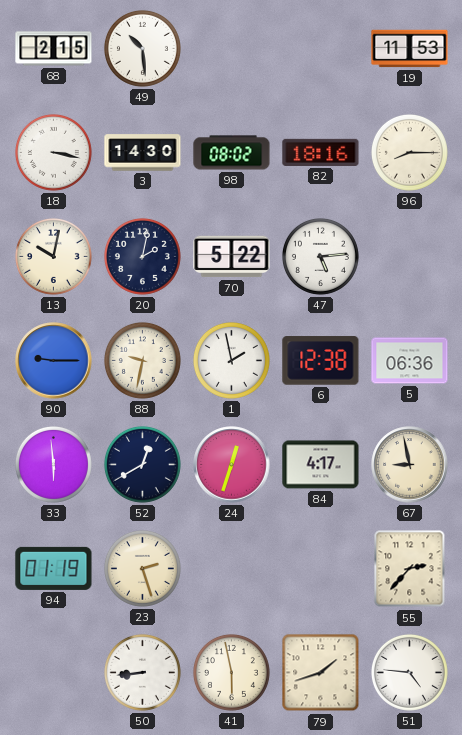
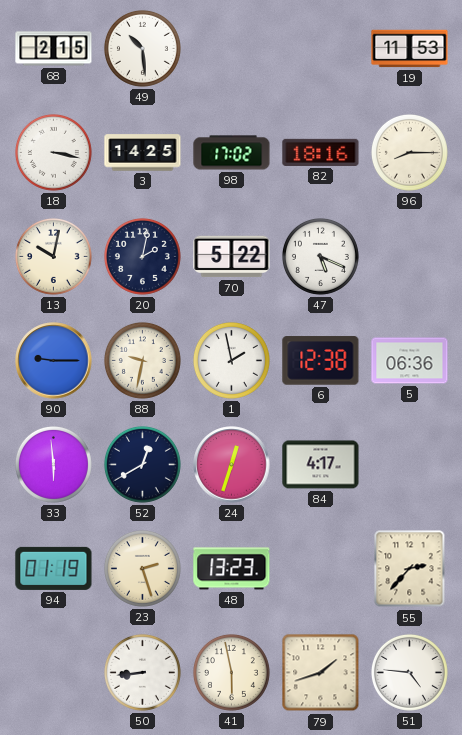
3: 14:30 -> 14:25
98: 08:02 -> 17:02
47: 5:14 -> 5:19
67: 8:58 -> none
48: none -> 13:23
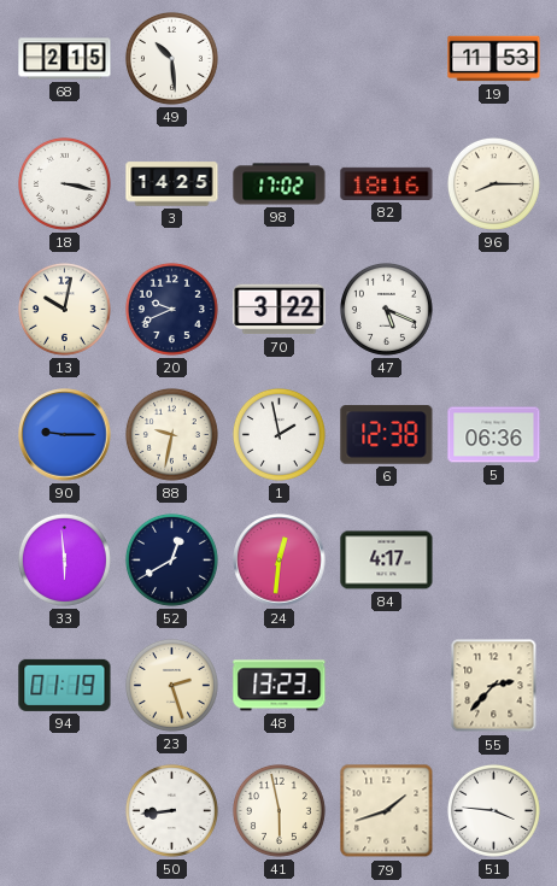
20: 2:02 -> 9:41
70: 5:22 -> 3:22
24: 12:33 -> 12:31
51: 4:46 -> 3:46
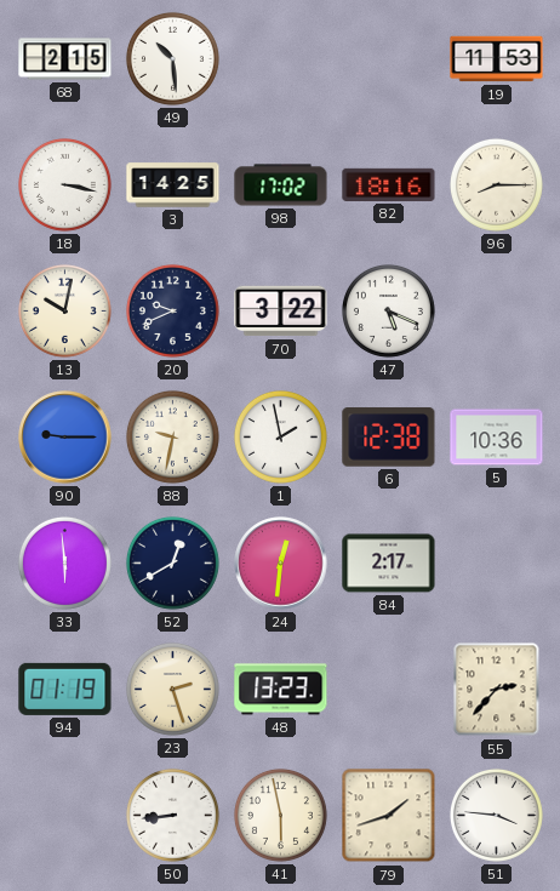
5: 06:36 -> 10:36
84: 4:17 -> 2:17
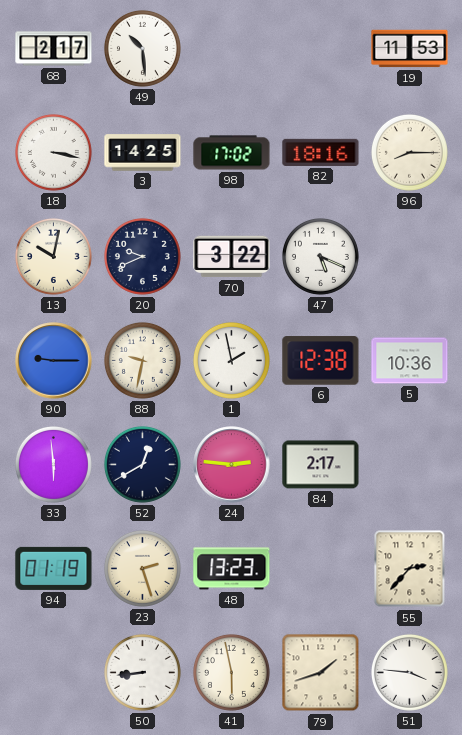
68: 2:15 -> 2:17
24: 12:31 -> 2:46
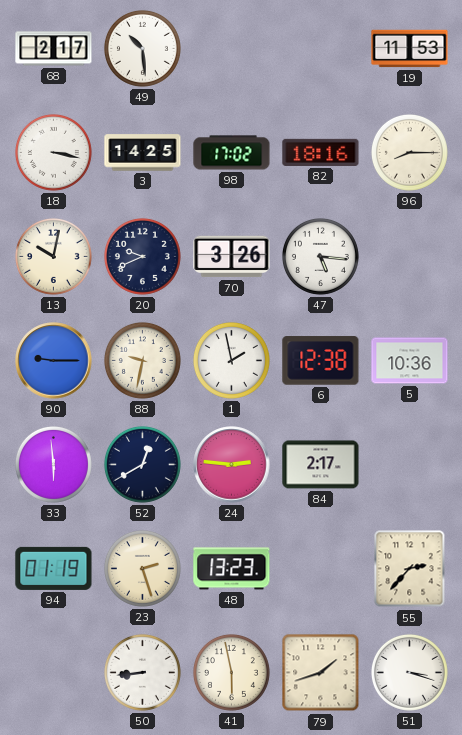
70: 3:22 -> 3:26
47: 5:19 -> 5:16
51: 3:46 -> 3:18
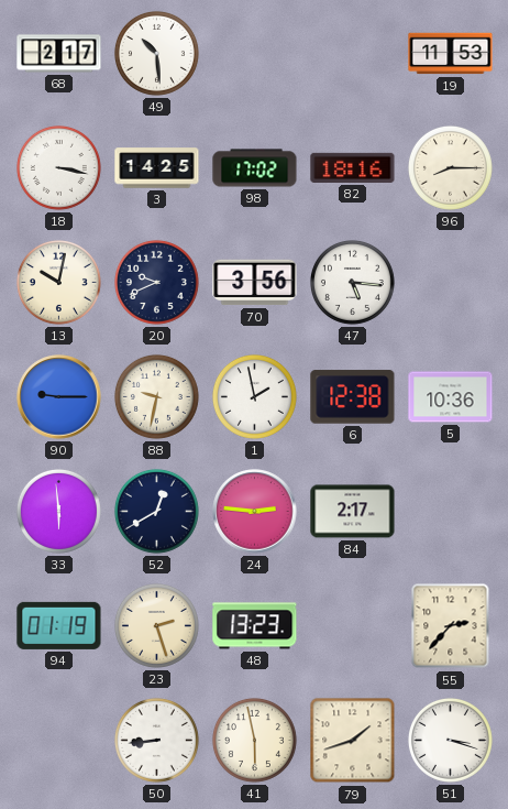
70: 3:26 -> 3:56
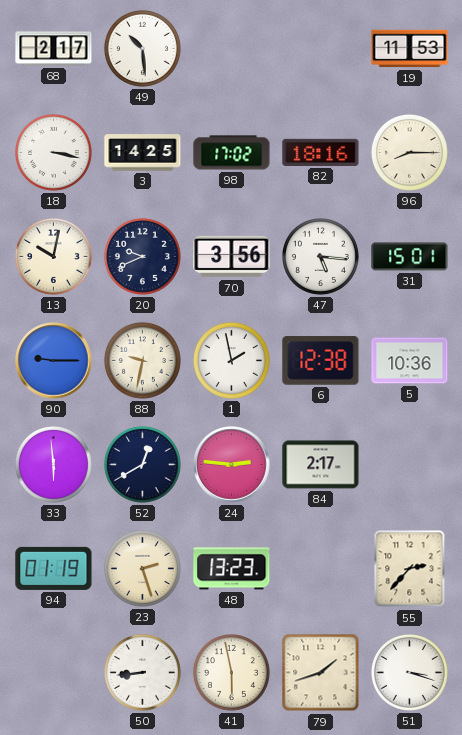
31: none -> 15:01
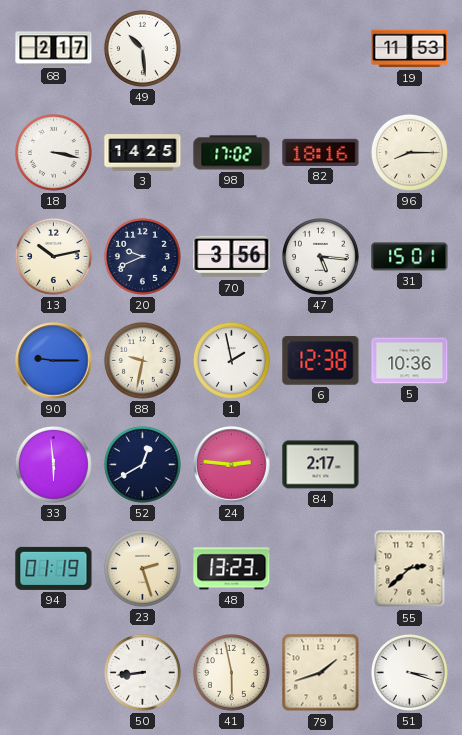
13: 10:02 -> 10:13
55: 2:37 -> 2:38
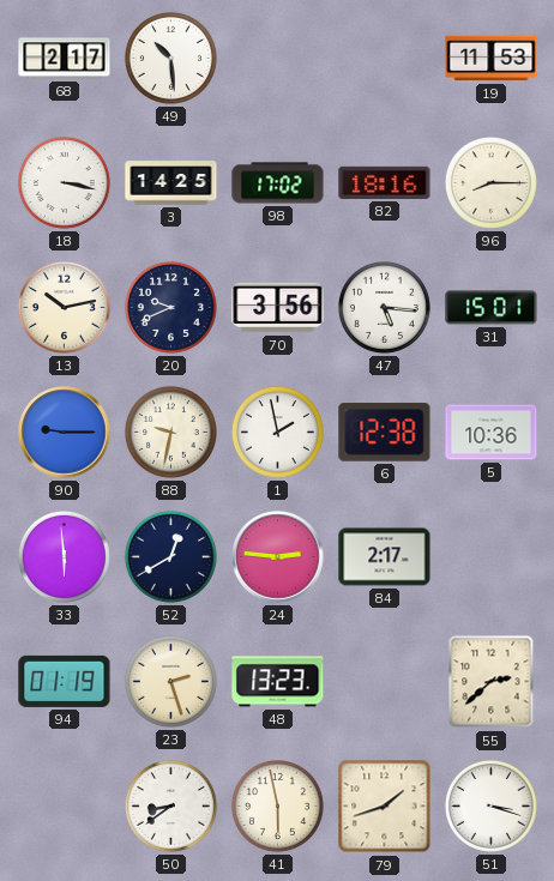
50: 8:44 -> 8:39
